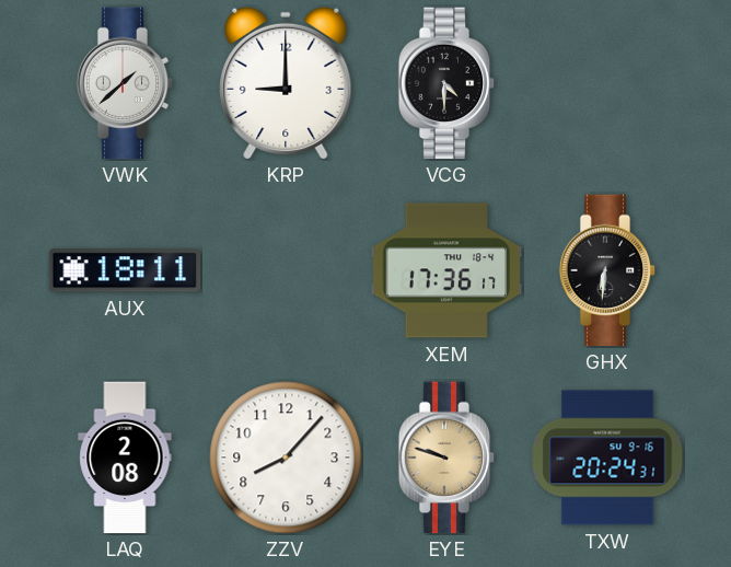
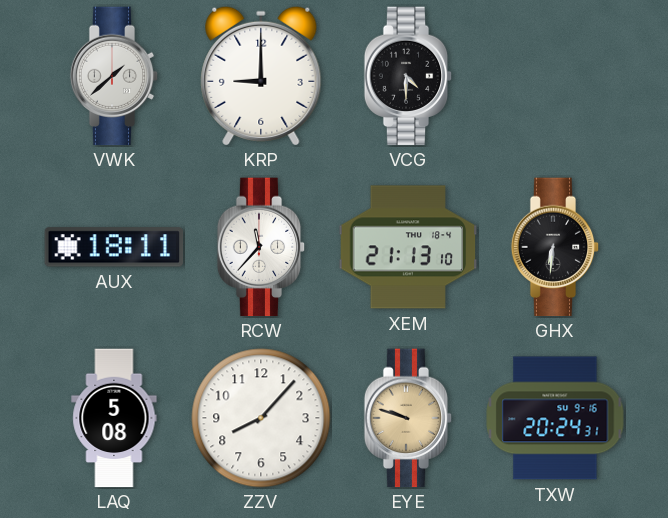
RCW: none -> 11:37
XEM: 17:36 -> 21:13
LAQ: 2:08 -> 5:08
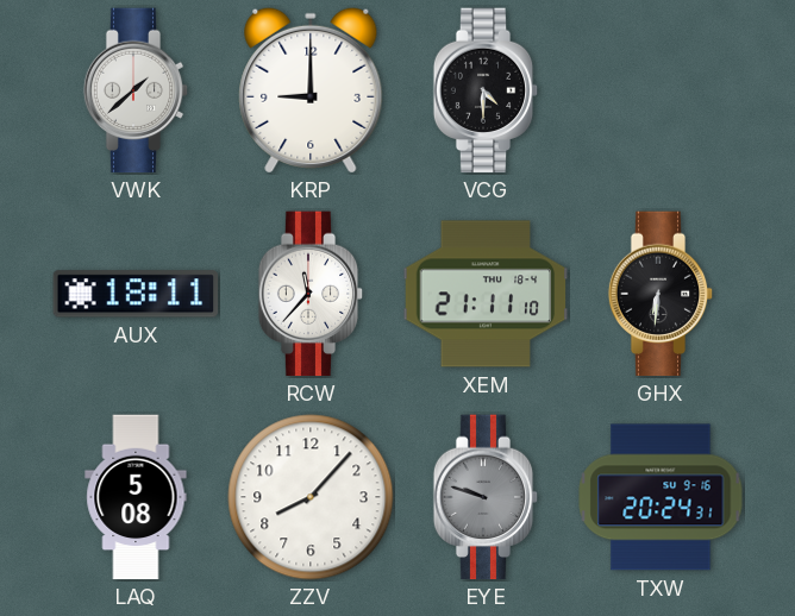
XEM: 21:13 -> 21:11
EYE dial: champagne -> grey
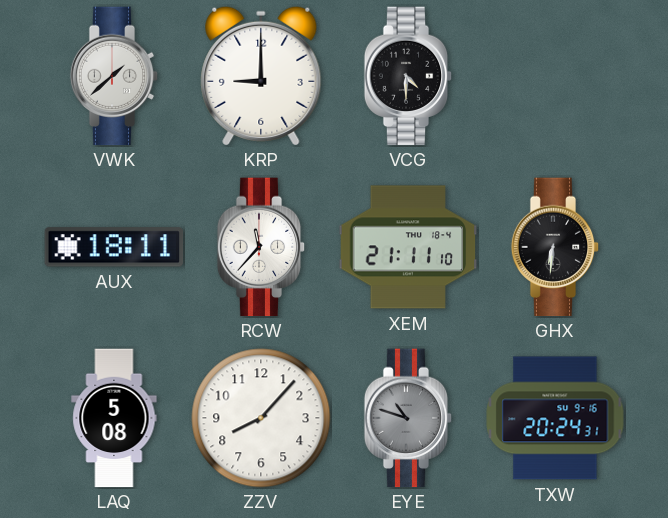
EYE: 9:48 -> 10:48
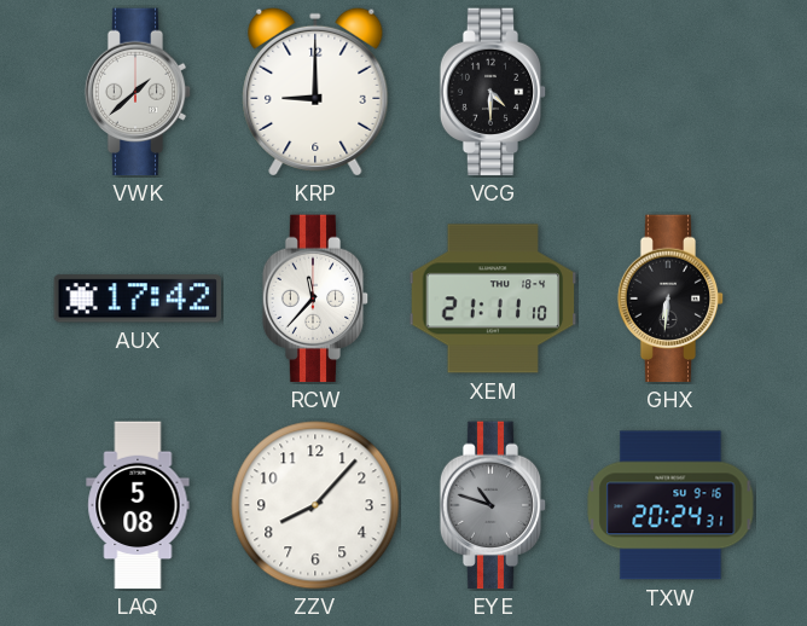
AUX: 18:11 -> 17:42
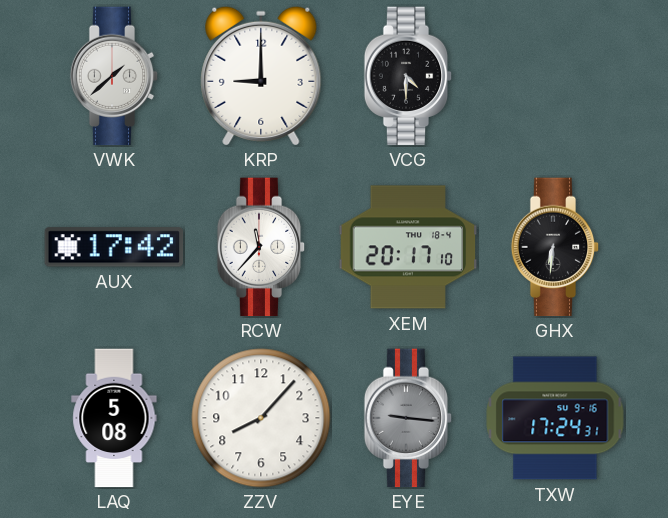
XEM: 21:11 -> 20:17
EYE: 10:48 -> 9:16
TXW: 20:24 -> 17:24
